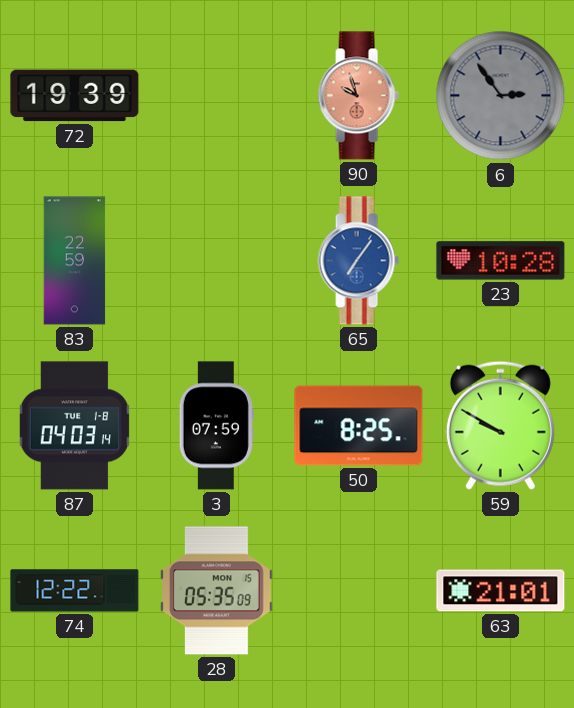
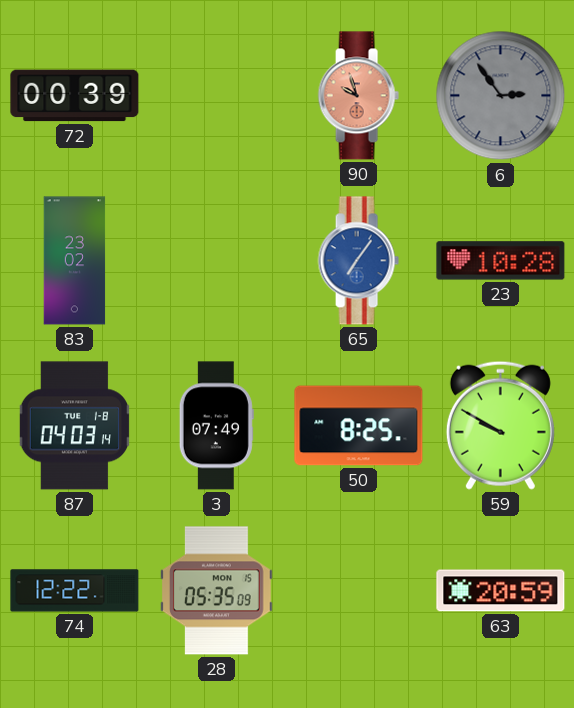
72: 19:39 -> 00:39
83: 22:59 -> 23:02
3: 07:59 -> 07:49
63: 21:01 -> 20:59
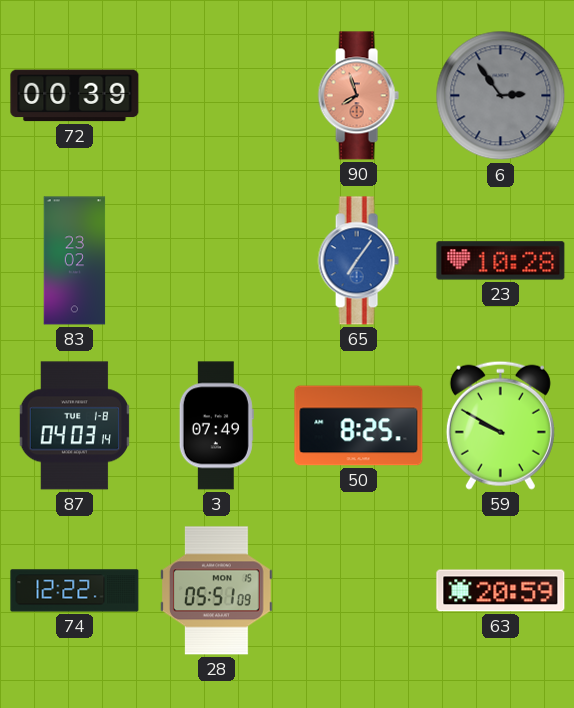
90: 9:57 -> 7:57
28: 05:35 -> 05:51
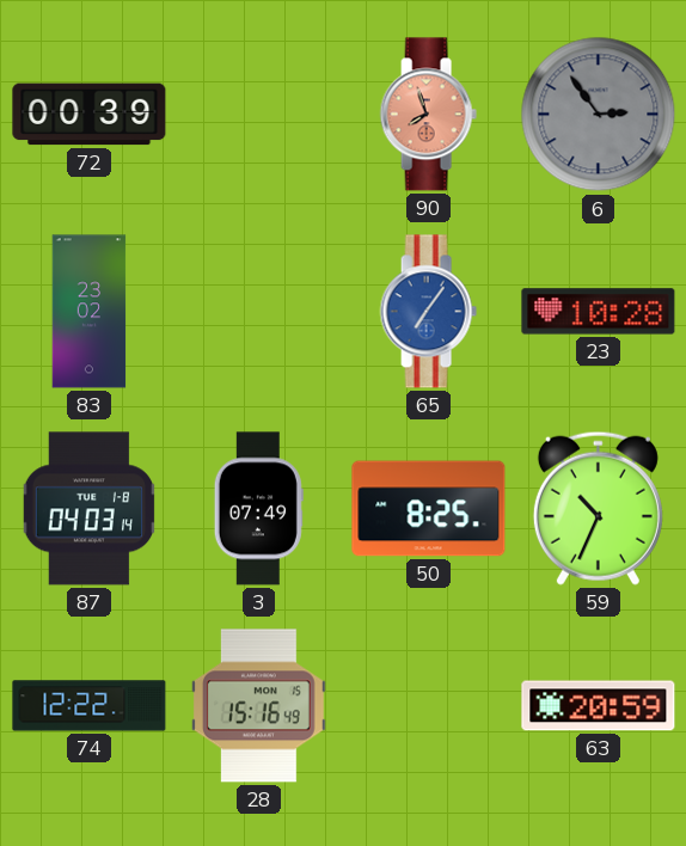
59: 9:50 -> 10:34
28: 05:51 -> 15:16
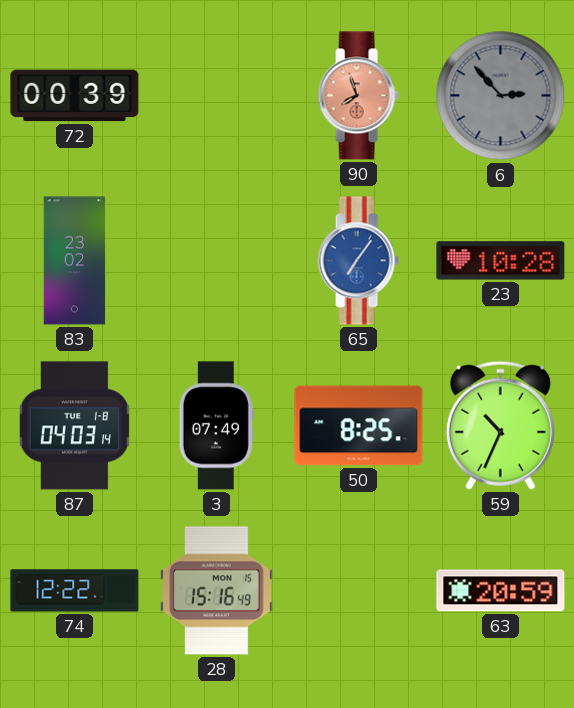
6: 2:54 -> 2:53
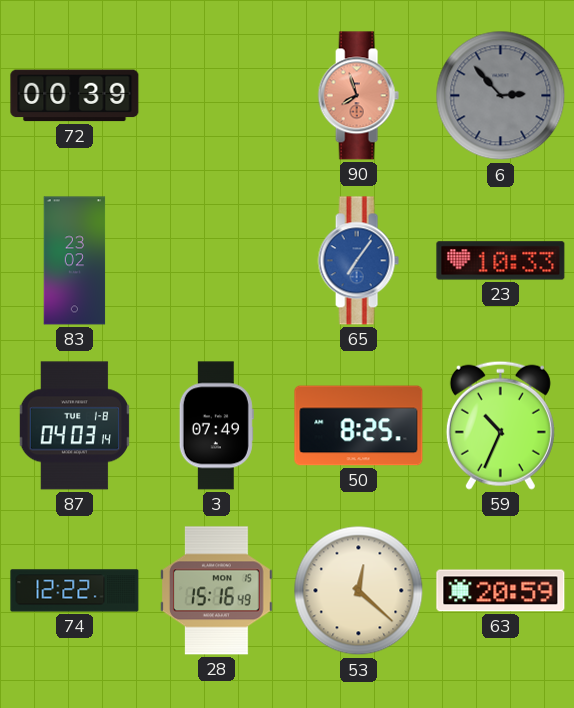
23: 10:28 -> 10:33
53: none -> 12:22
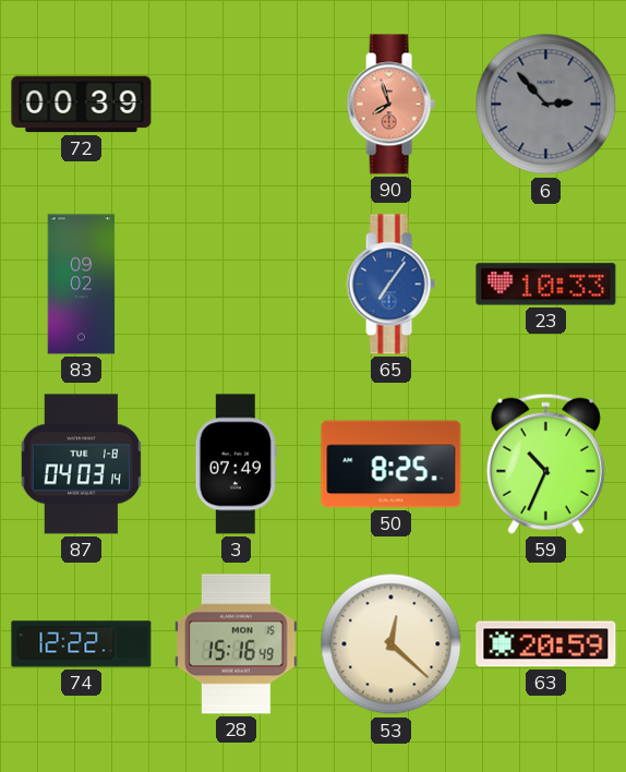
83: 23:02 -> 09:02
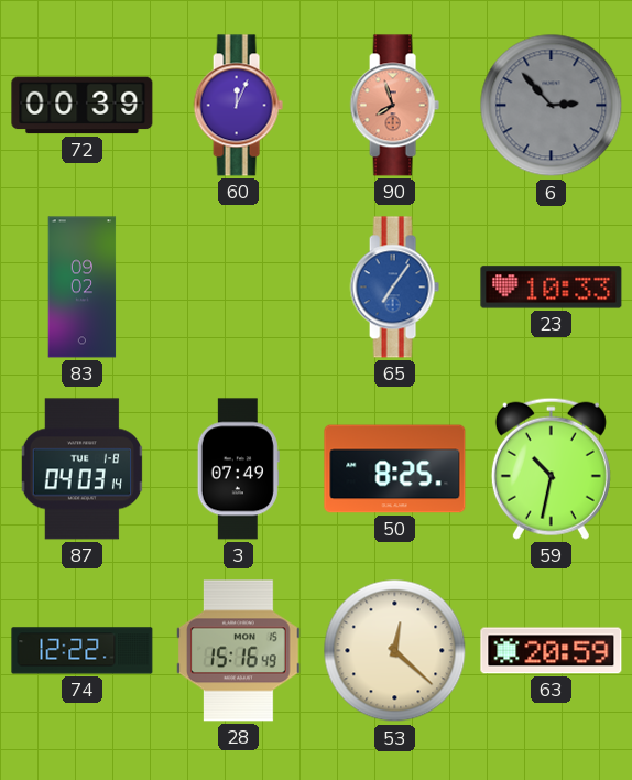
60: none -> 12:04
59: 10:34 -> 10:32
